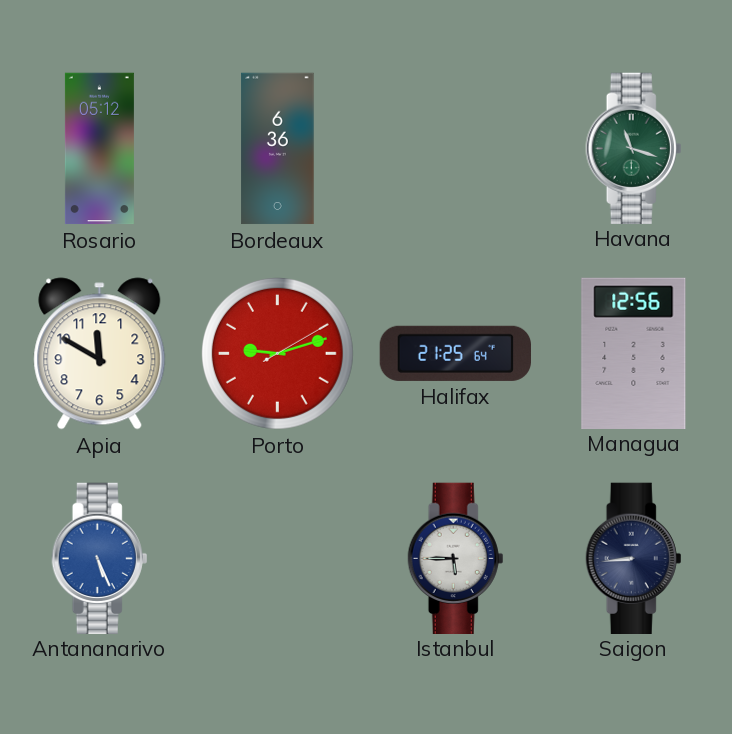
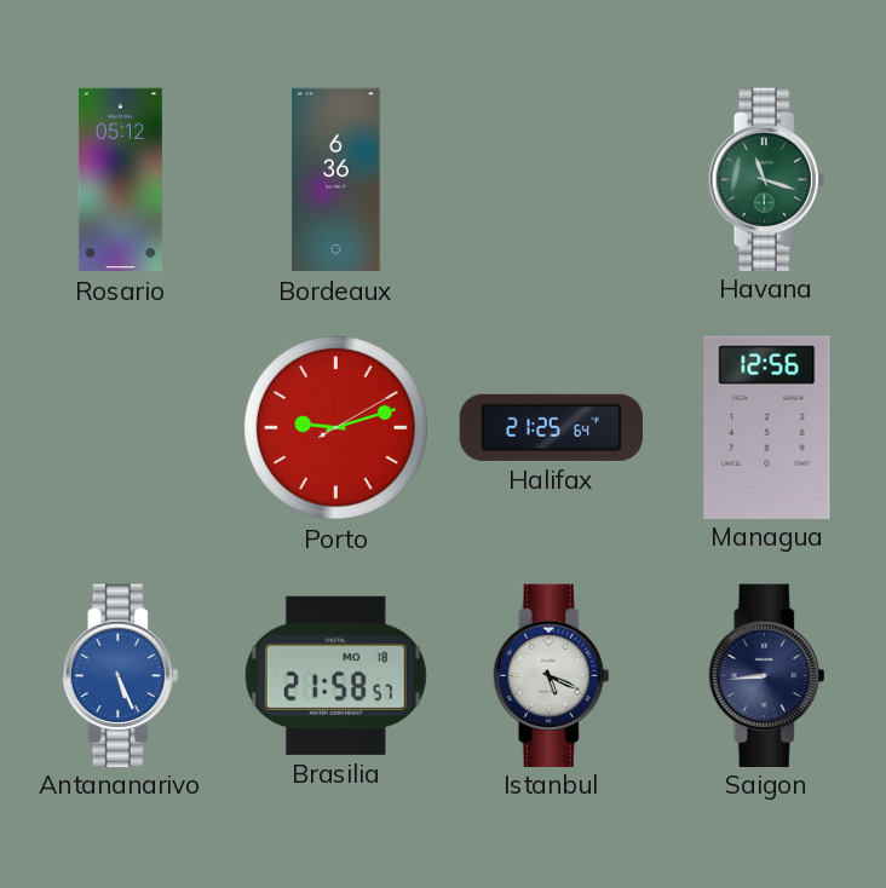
Apia: 11:50 -> none
Brasilia: none -> 21:58
Istanbul: 5:45 -> 5:19
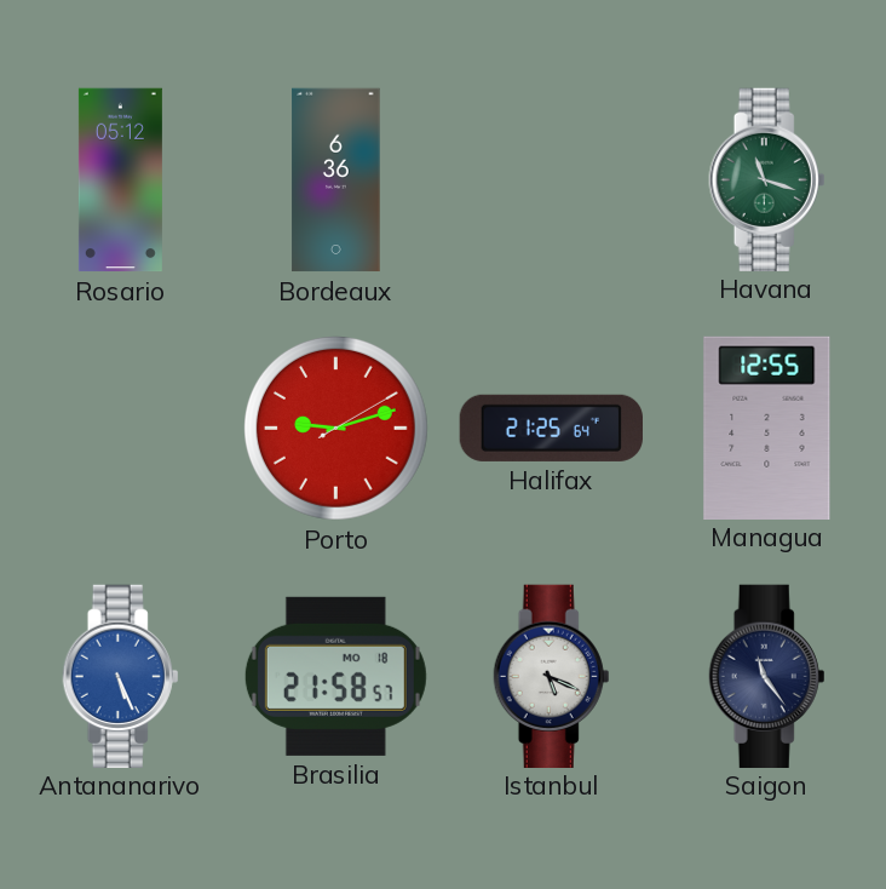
Managua: 12:56 -> 12:55
Saigon: 8:44 -> 11:24
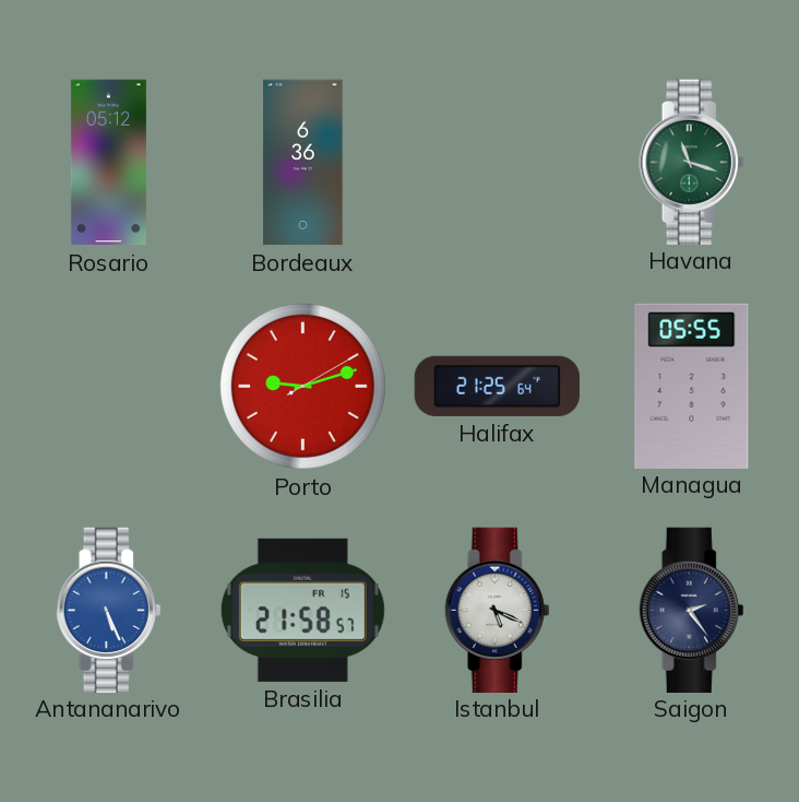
Managua: 12:55 -> 05:55
Brasilia date: MO 18 -> FR 15
Saigon: 11:24 -> 2:24
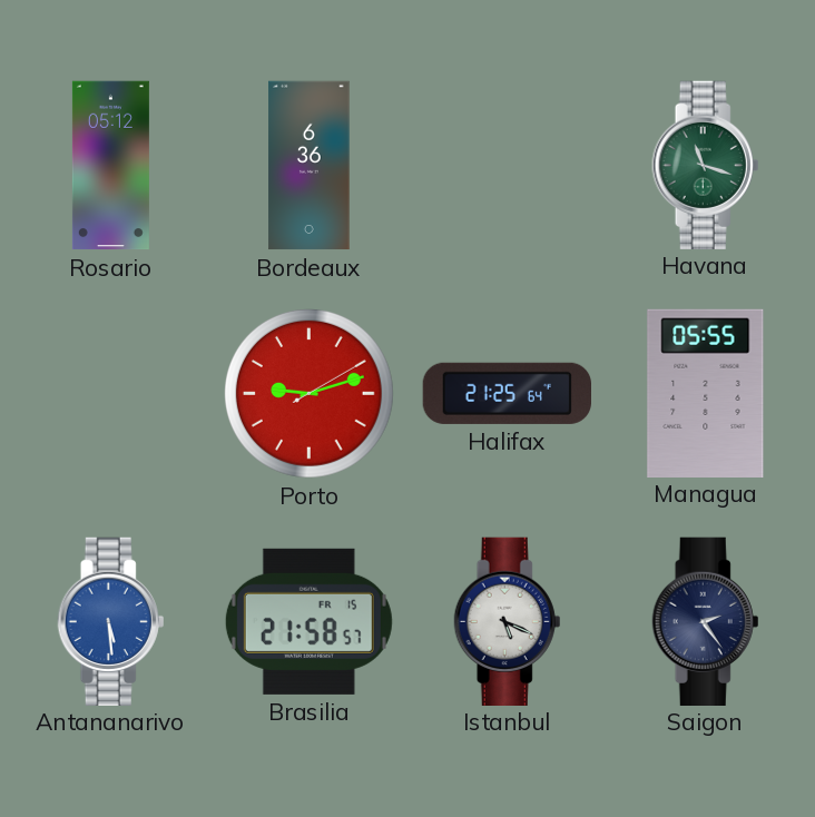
Antananarivo: 5:26 -> 5:29
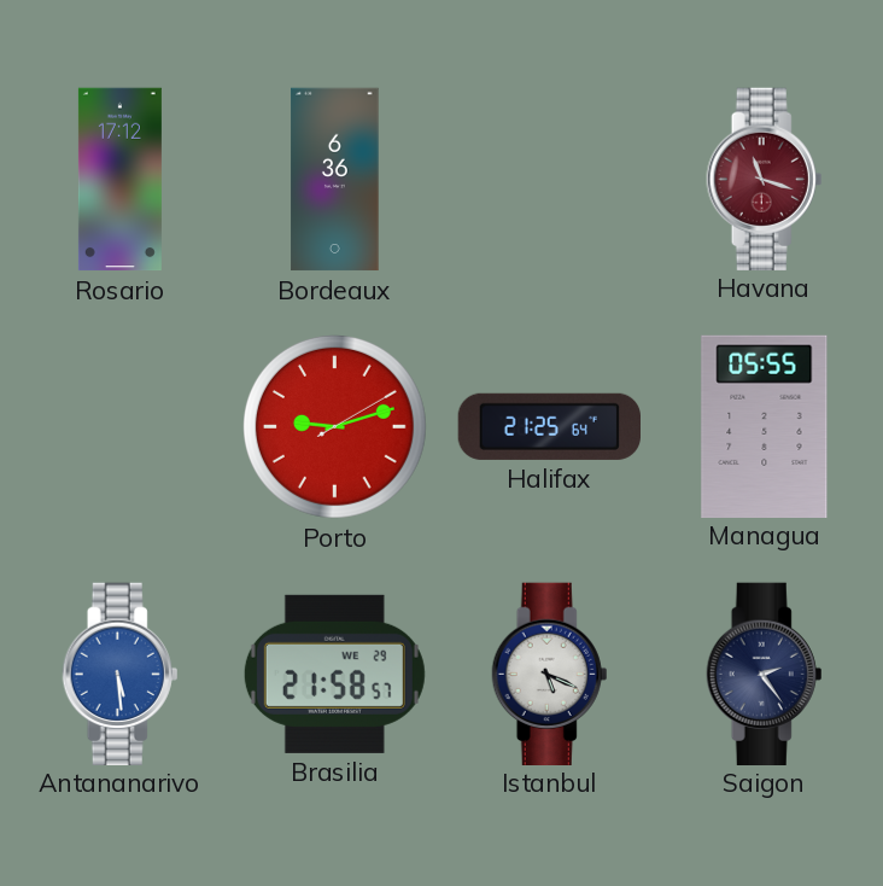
Rosario: 05:12 -> 17:12
Havana dial: green -> burgundy
Brasilia date: FR 15 -> WE 29
